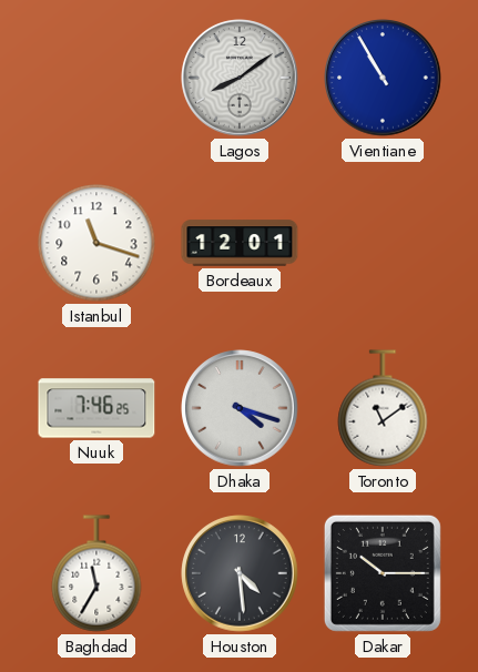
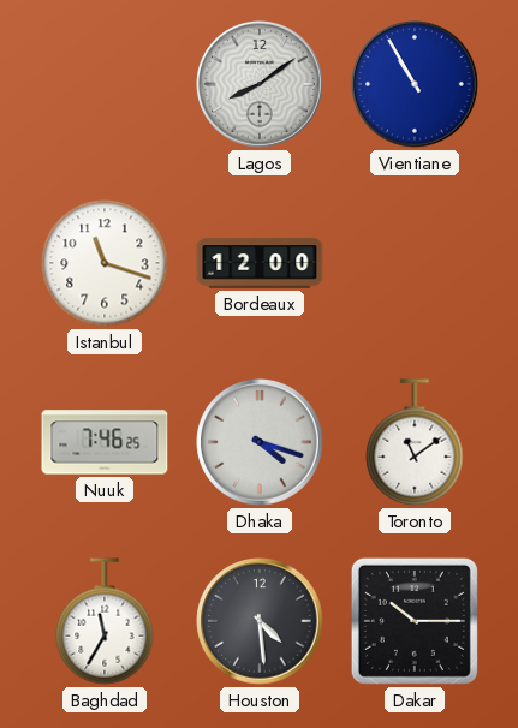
Bordeaux: 12:01 -> 12:00
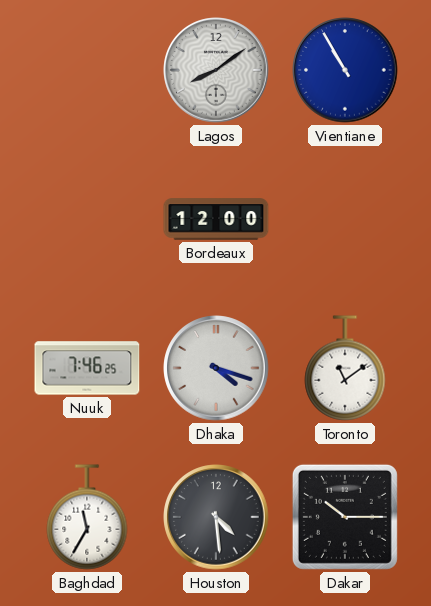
Istanbul: 11:18 -> none
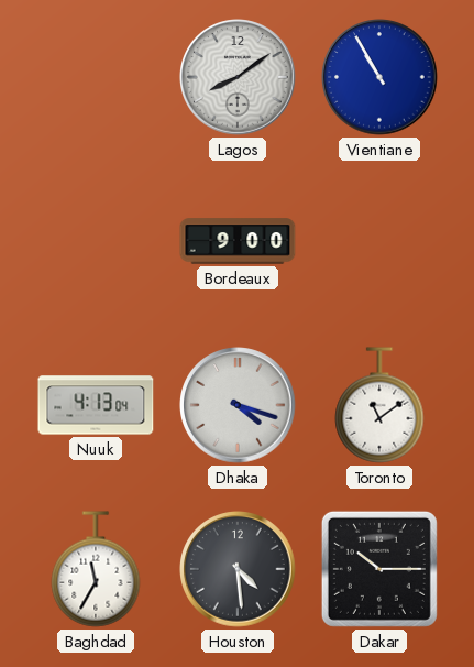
Bordeaux: 12:00 -> 9:00
Nuuk: 7:46 -> 4:13
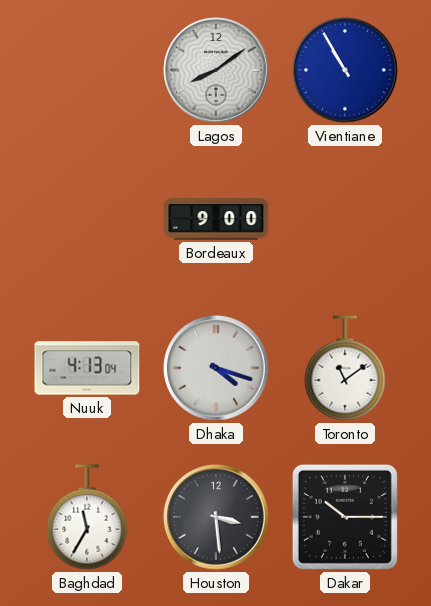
Houston: 4:29 -> 3:29
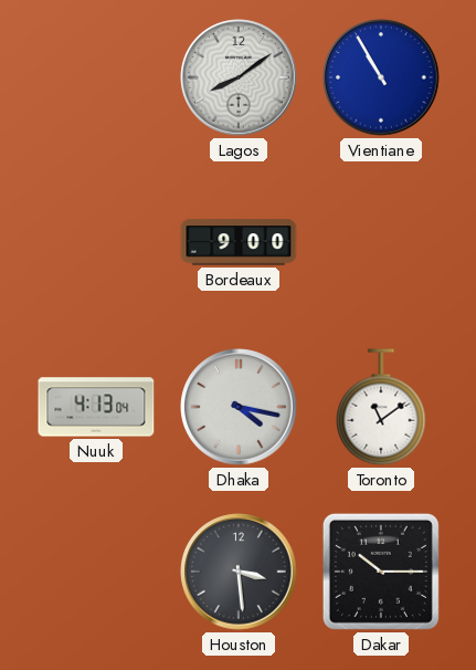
Dhaka: 4:18 -> 4:17
Baghdad: 11:35 -> none
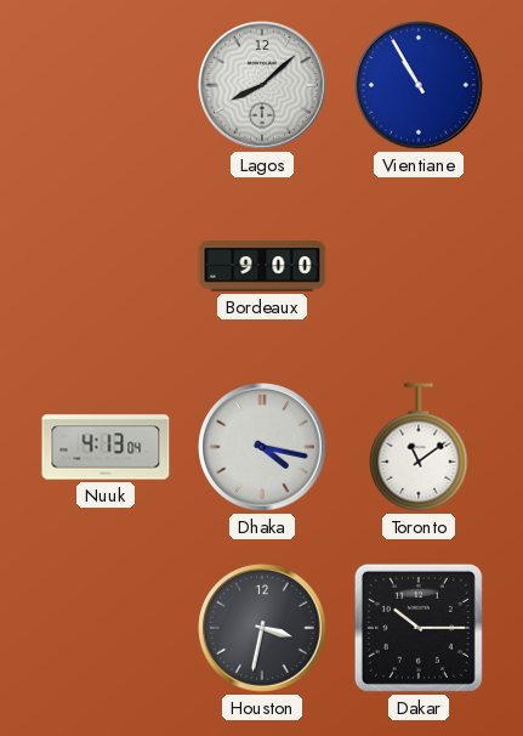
Lagos: 8:09 -> 8:08
Houston: 3:29 -> 3:32
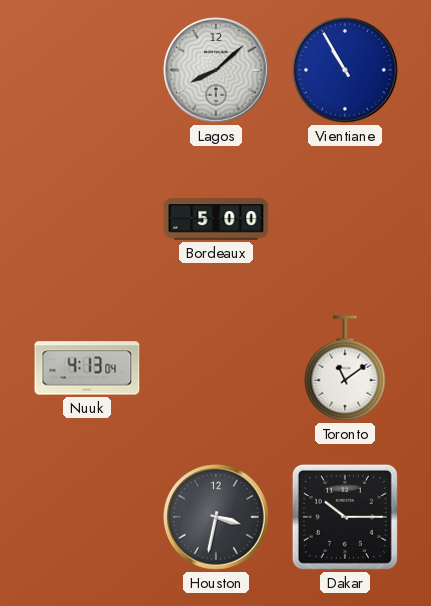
Bordeaux: 9:00 -> 5:00
Dhaka: 4:17 -> none
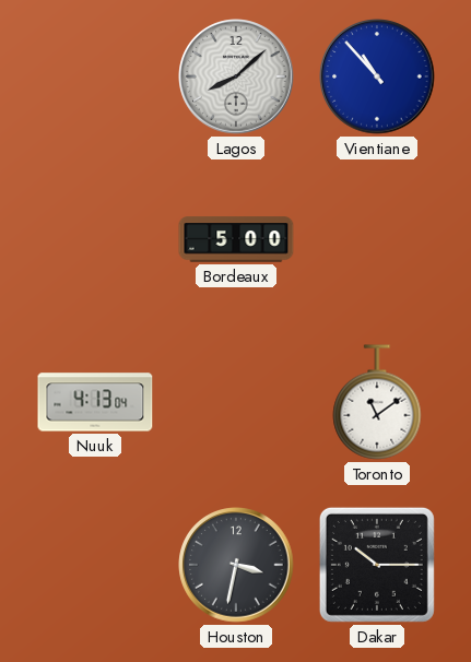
Vientiane: 10:55 -> 10:53
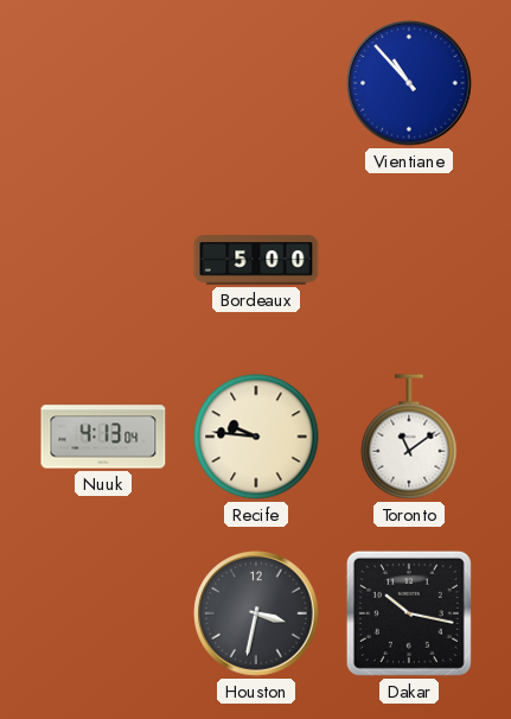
Lagos: 8:08 -> none
Recife: none -> 9:46
Dakar: 10:15 -> 10:17
